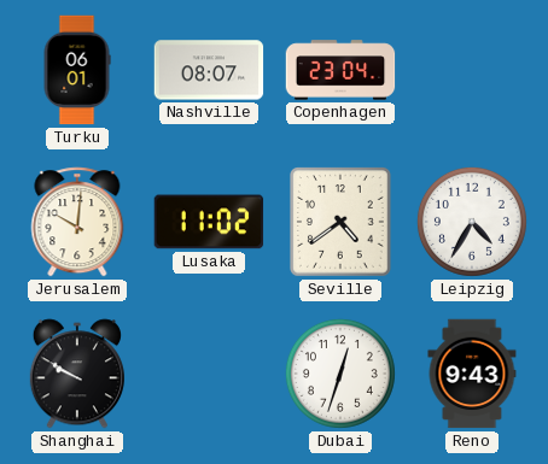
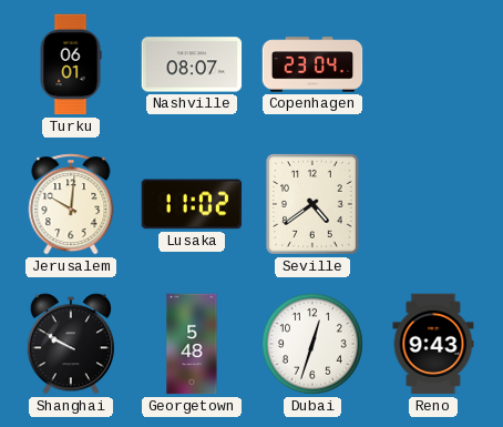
Leipzig: 4:35 -> none
Georgetown: none -> 5:48
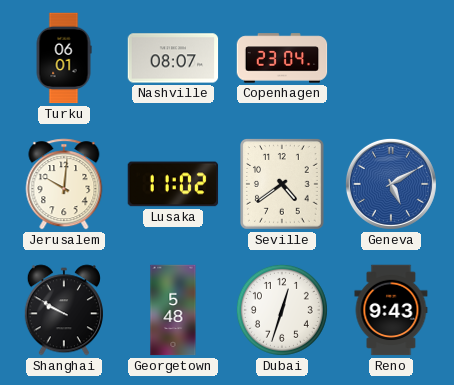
Geneva: none -> 5:10
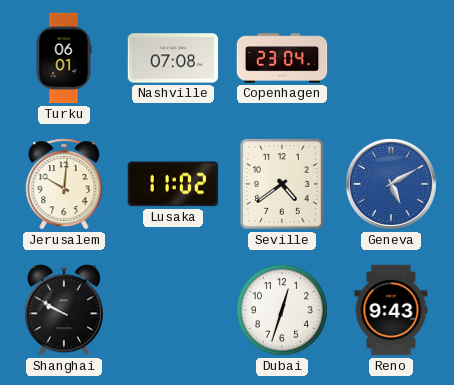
Nashville: 08:07 -> 07:08
Georgetown: 5:48 -> none
